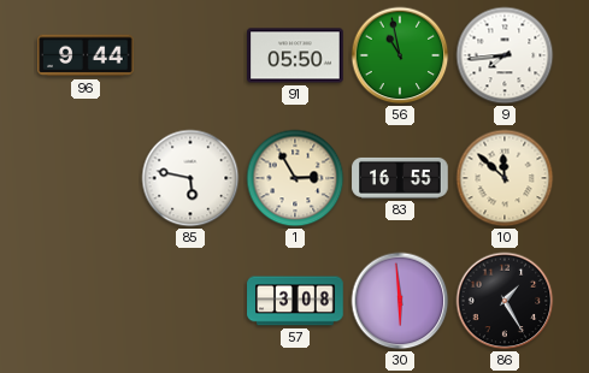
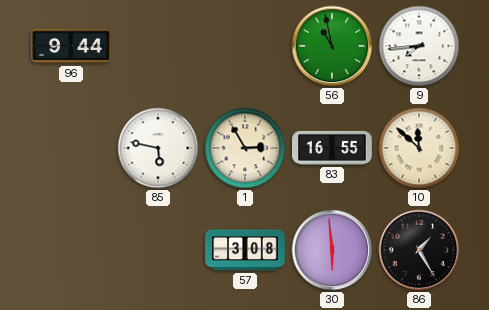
91: 05:50 -> none
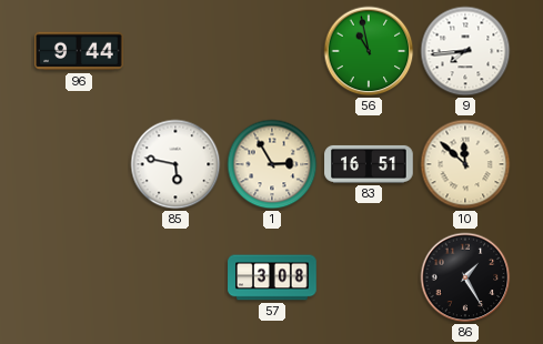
83: 16:55 -> 16:51
30: 5:59 -> none
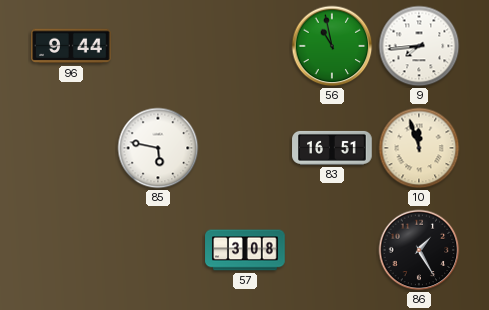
1: 2:55 -> none
10: 11:52 -> 11:57
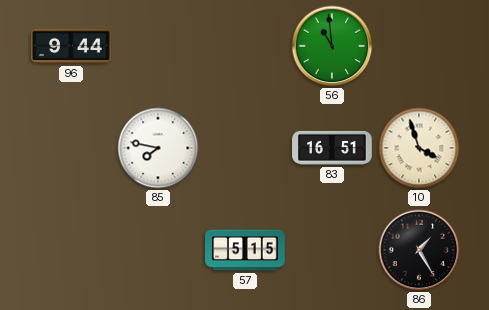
56: 10:58 -> 10:59
9: 7:44 -> none
85: 5:47 -> 7:47
10: 11:57 -> 3:57
57: 3:08 -> 5:15
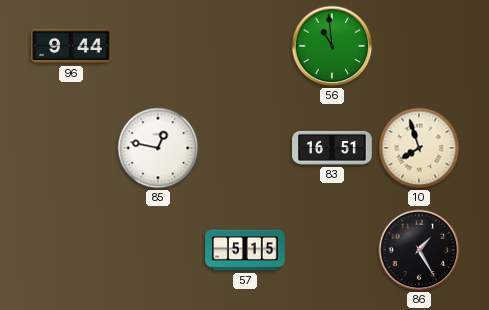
85: 7:47 -> 12:47
10: 3:57 -> 7:57
